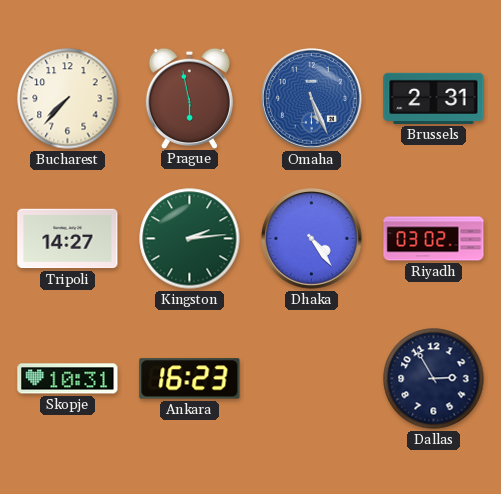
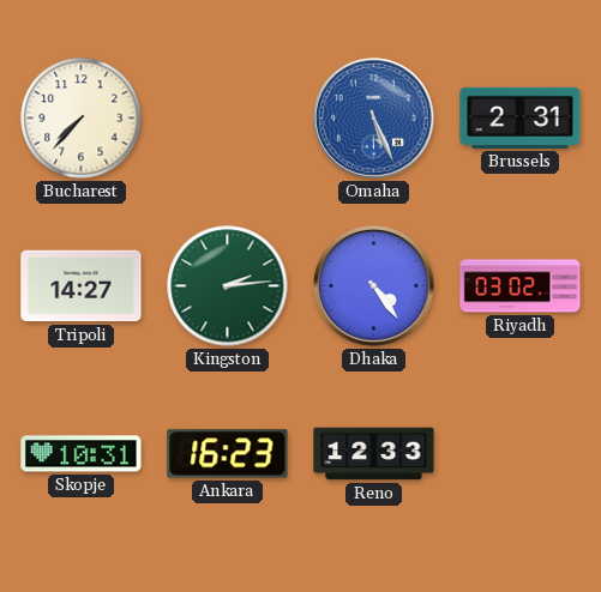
Prague: 5:58 -> none
Reno: none -> 12:33
Dallas: 2:55 -> none
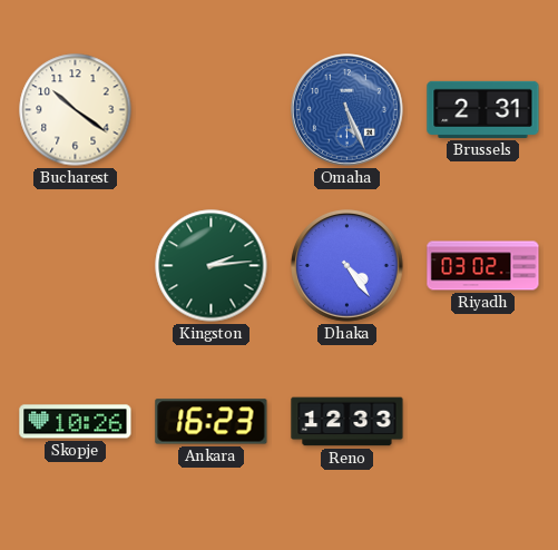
Bucharest: 7:37 -> 10:21
Tripoli: 14:27 -> none
Skopje: 10:31 -> 10:26
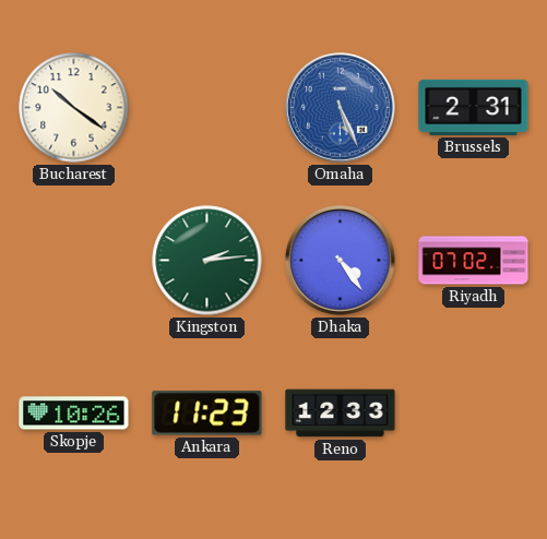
Riyadh: 03:02 -> 07:02
Ankara: 16:23 -> 11:23
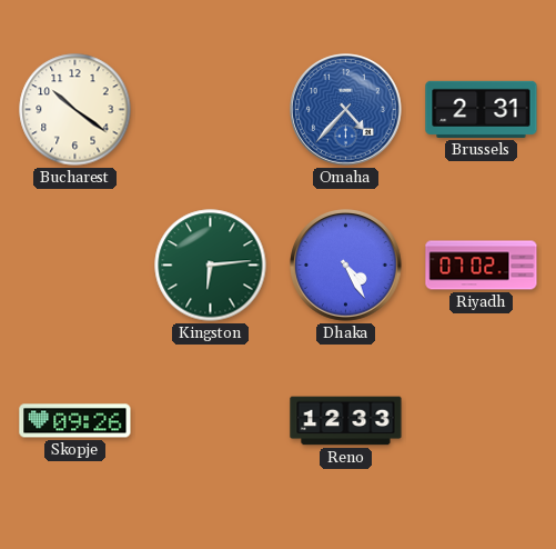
Omaha: 5:26 -> 4:37
Kingston: 2:14 -> 6:14
Dhaka: 4:24 -> 4:25
Skopje: 10:26 -> 09:26
Ankara: 11:23 -> none
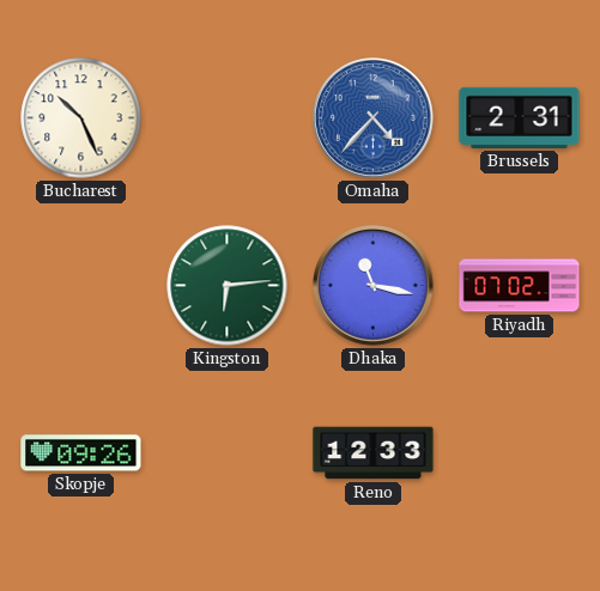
Bucharest: 10:21 -> 10:26
Dhaka: 4:25 -> 11:17
